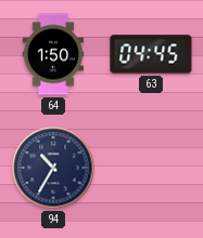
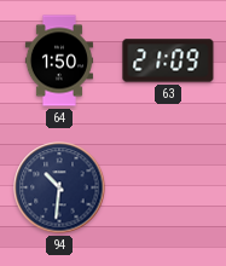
63: 04:45 -> 21:09
94: 10:35 -> 10:31
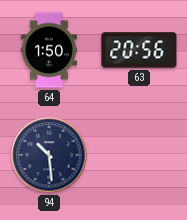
63: 21:09 -> 20:56
94: 10:31 -> 10:29
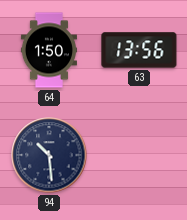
63: 20:56 -> 13:56
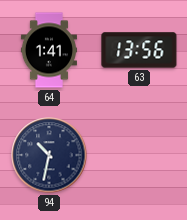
64: 1:50 -> 1:41
94: 10:29 -> 10:32
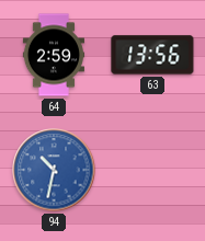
64: 1:41 -> 2:59
94 dial: navy -> blue
